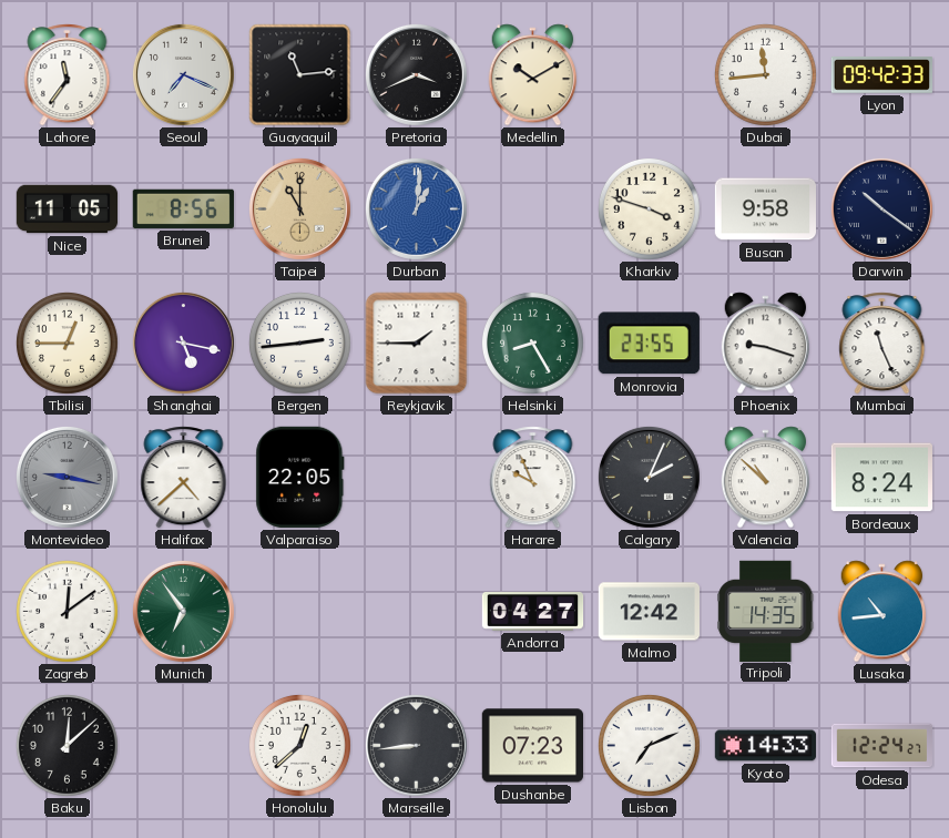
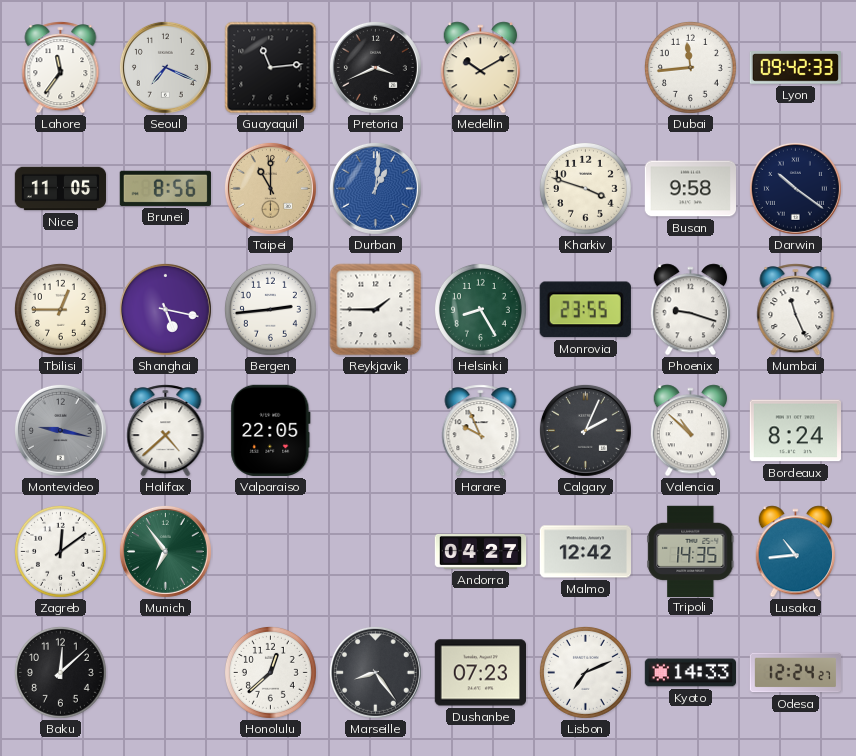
Marseille: 8:44 -> 8:24
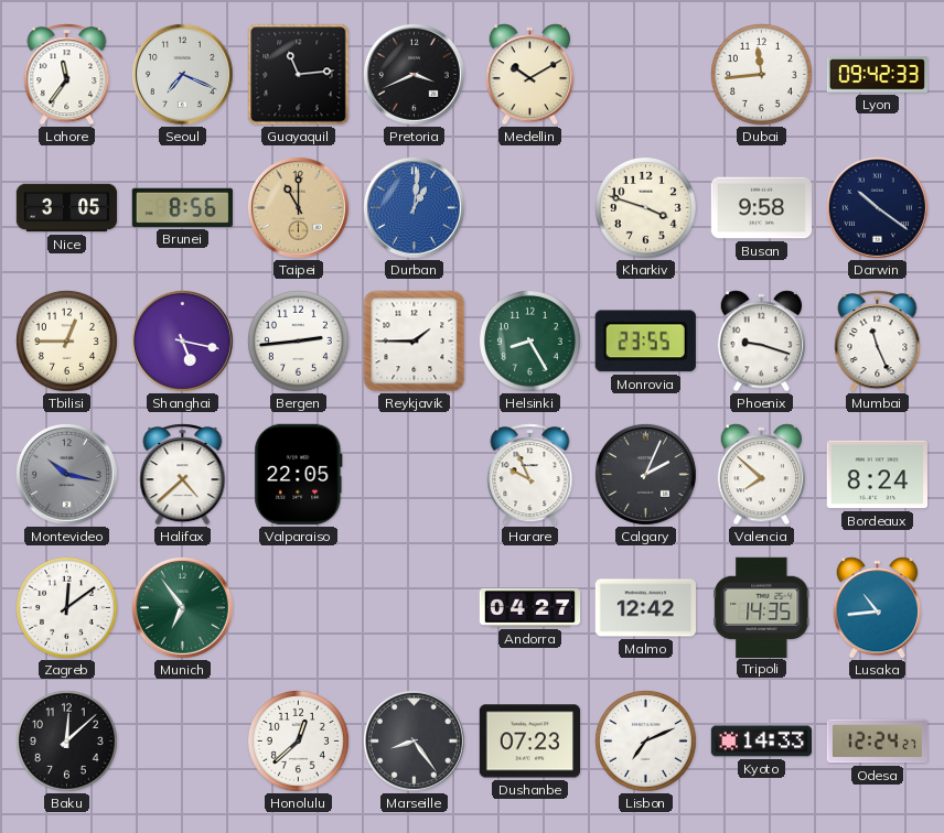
Nice: 11:05 -> 3:05
Montevideo: 9:17 -> 10:17
Valencia: 10:52 -> 7:52
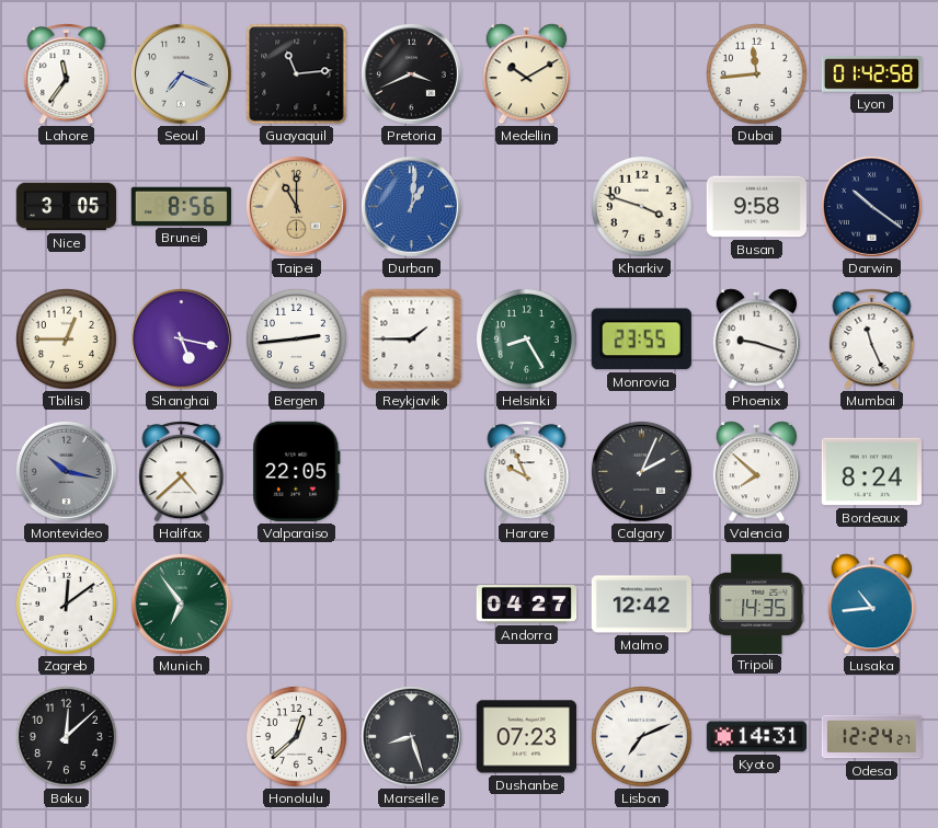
Lyon: 09:42 -> 01:42
Marseille: 8:24 -> 8:27
Kyoto: 14:33 -> 14:31
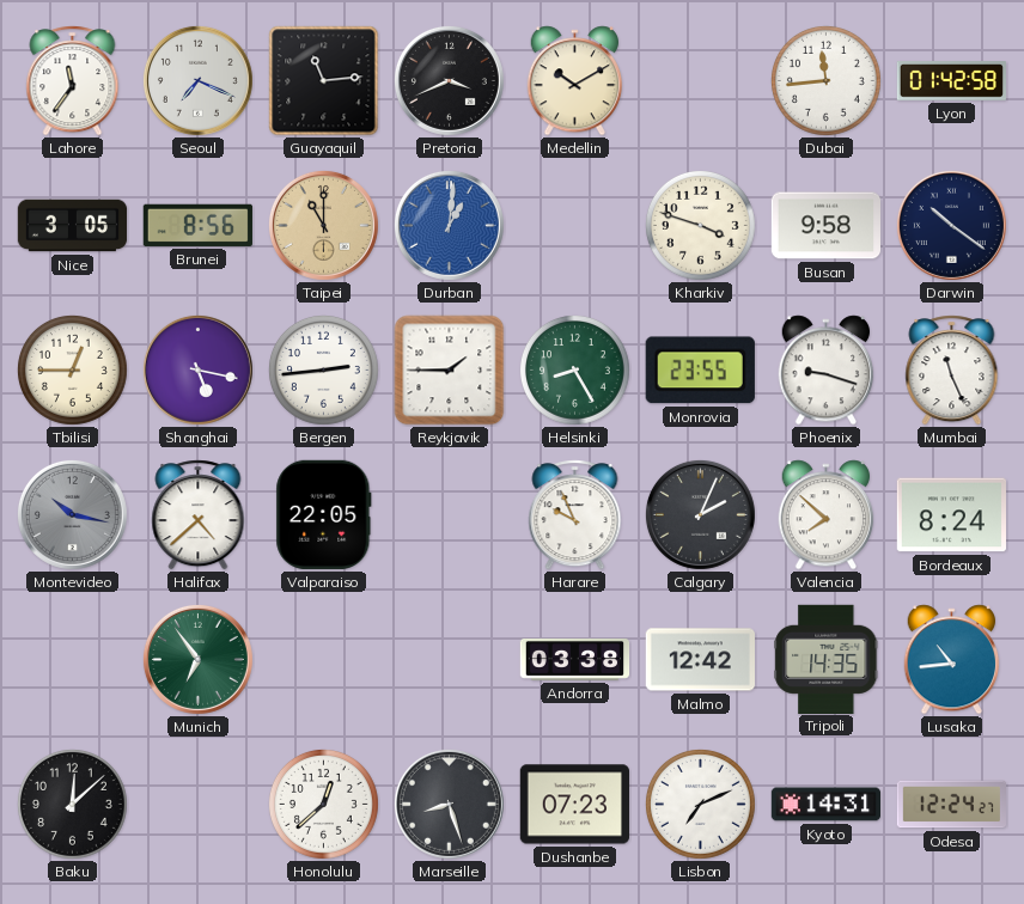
Zagreb: 12:09 -> none
Andorra: 04:27 -> 03:38
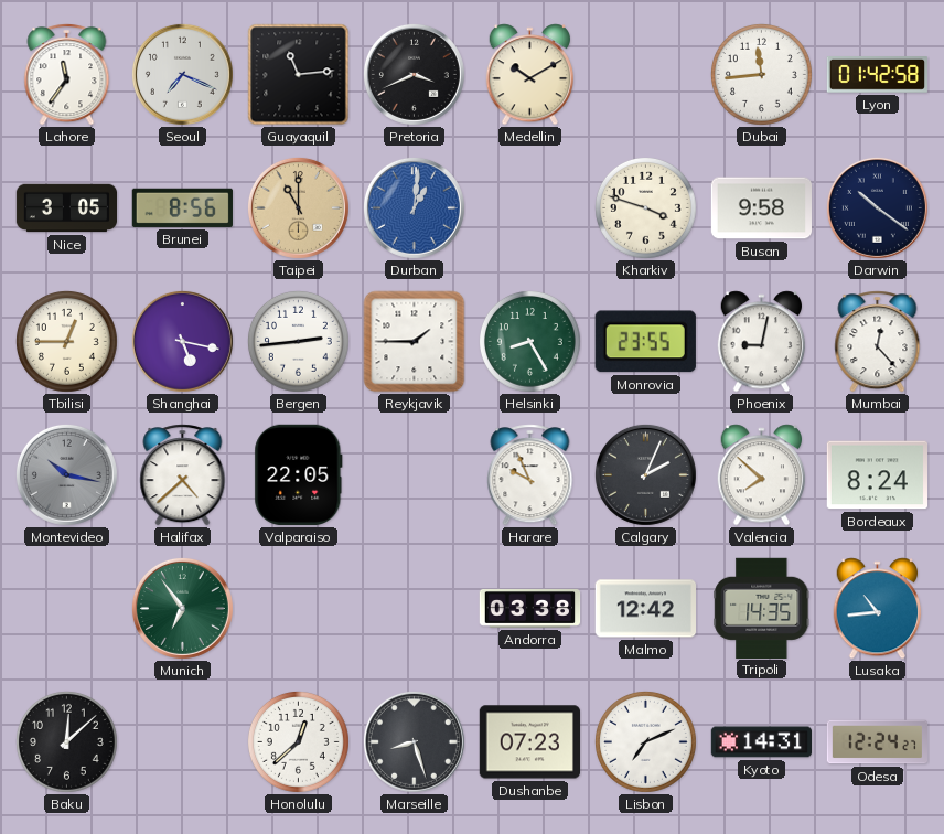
Phoenix: 9:18 -> 9:02
Mumbai: 11:26 -> 12:23
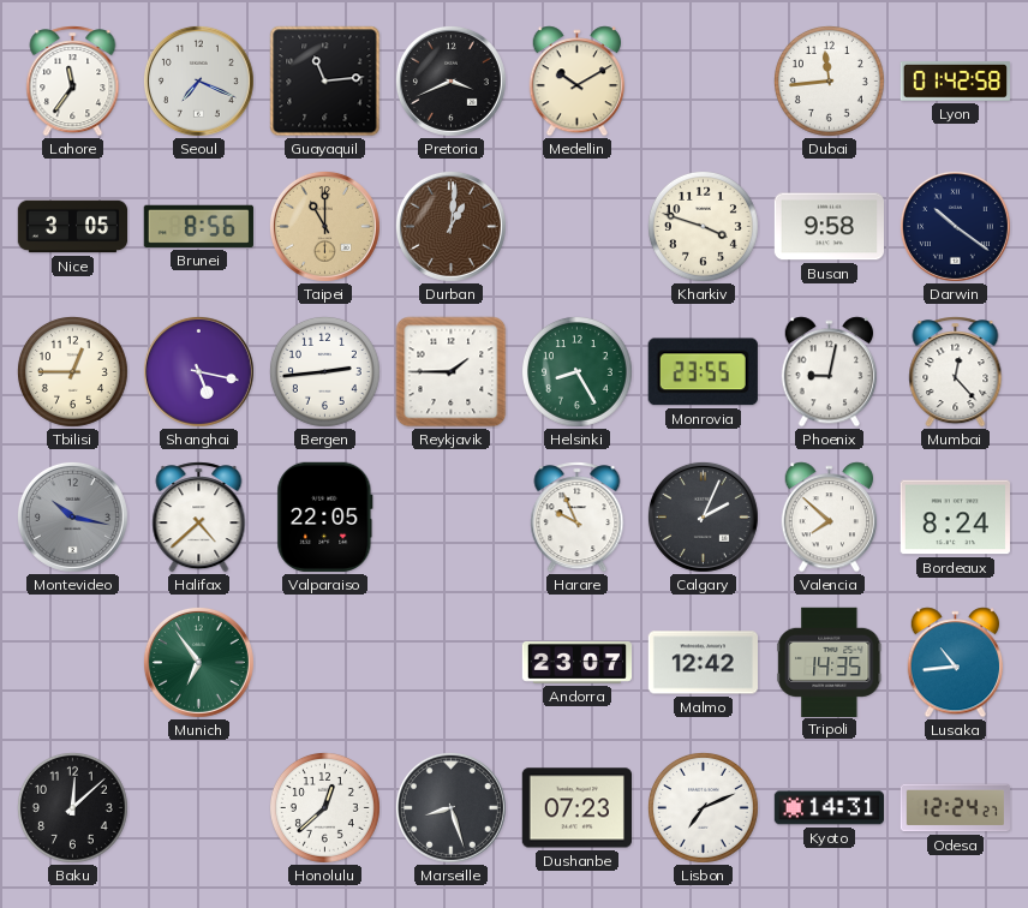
Durban dial: blue -> brown
Andorra: 03:38 -> 23:07
